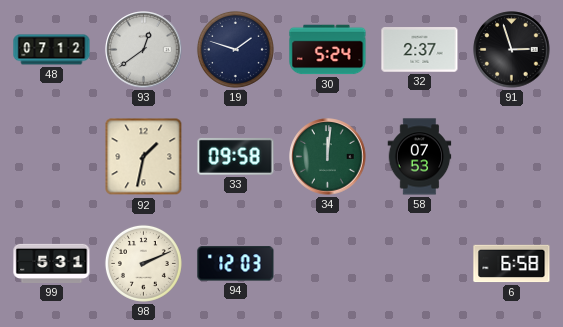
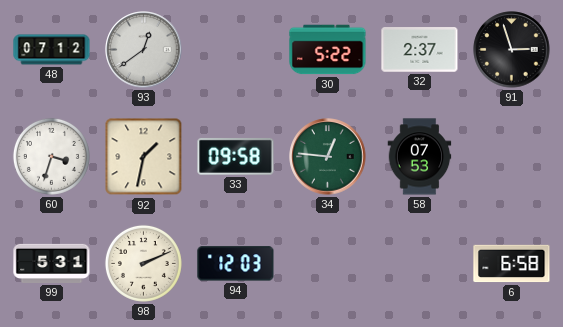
19: 1:48 -> none
30: 5:24 -> 5:22
60: none -> 3:33
34: 12:01 -> 12:46
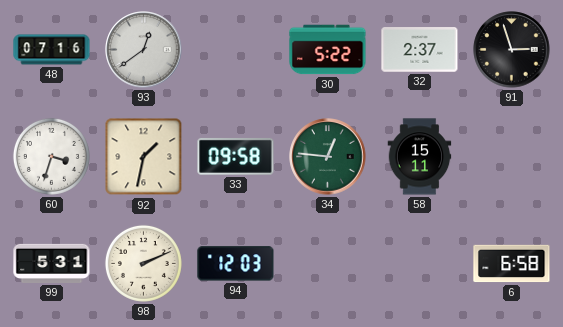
48: 07:12 -> 07:16
58: 07:53 -> 15:11
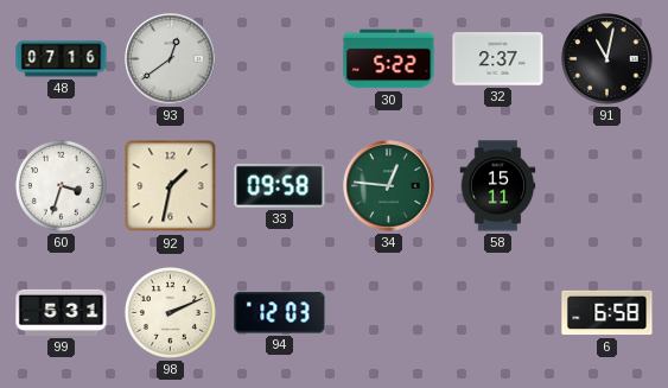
91: 2:57 -> 11:02
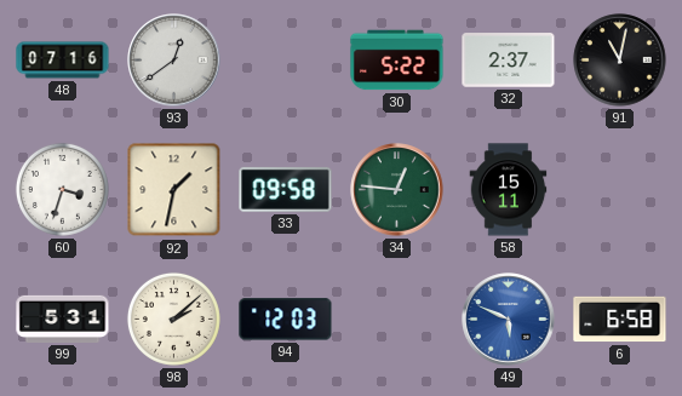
98: 2:11 -> 2:08
49: none -> 5:49
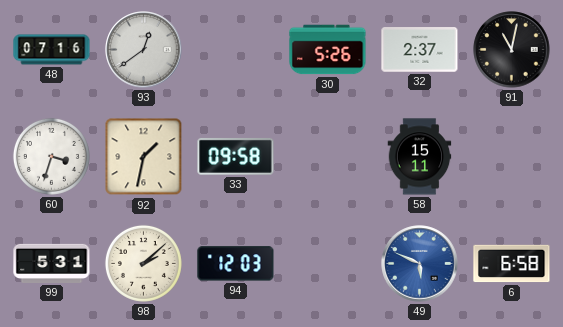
30: 5:22 -> 5:26
34: 12:46 -> none
